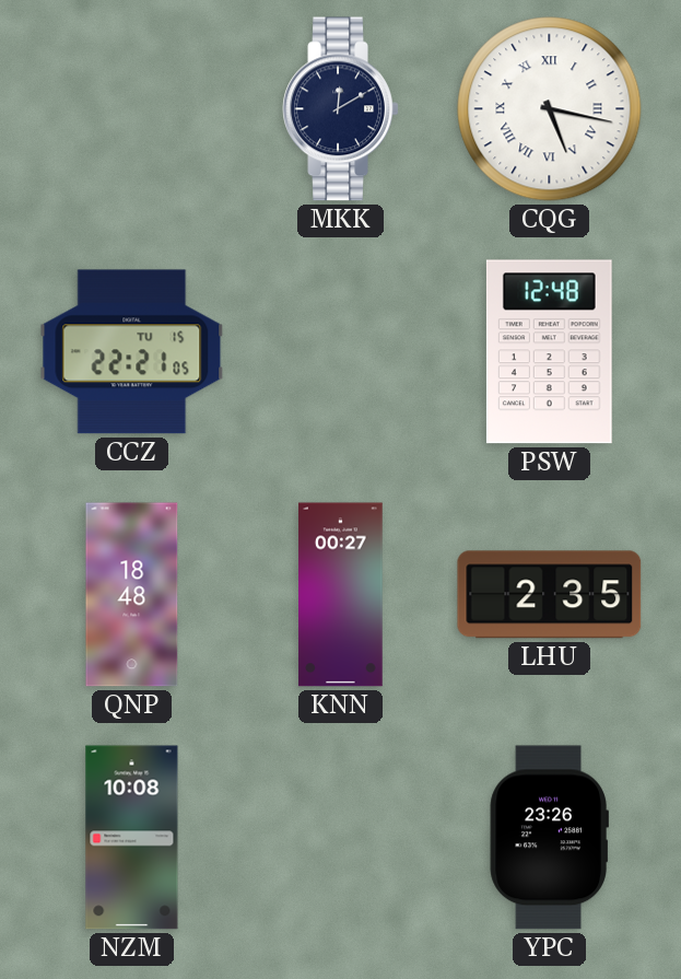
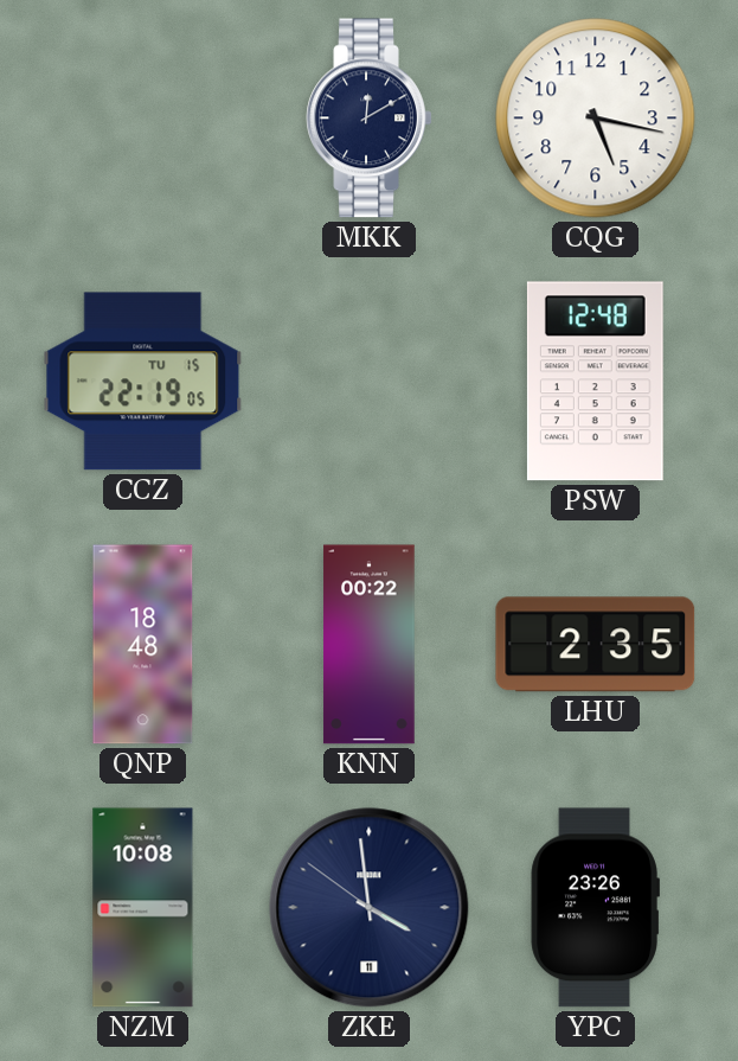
CQG numerals: Roman -> Arabic
CCZ: 22:21 -> 22:19
KNN: 00:27 -> 00:22
ZKE: none -> 3:58
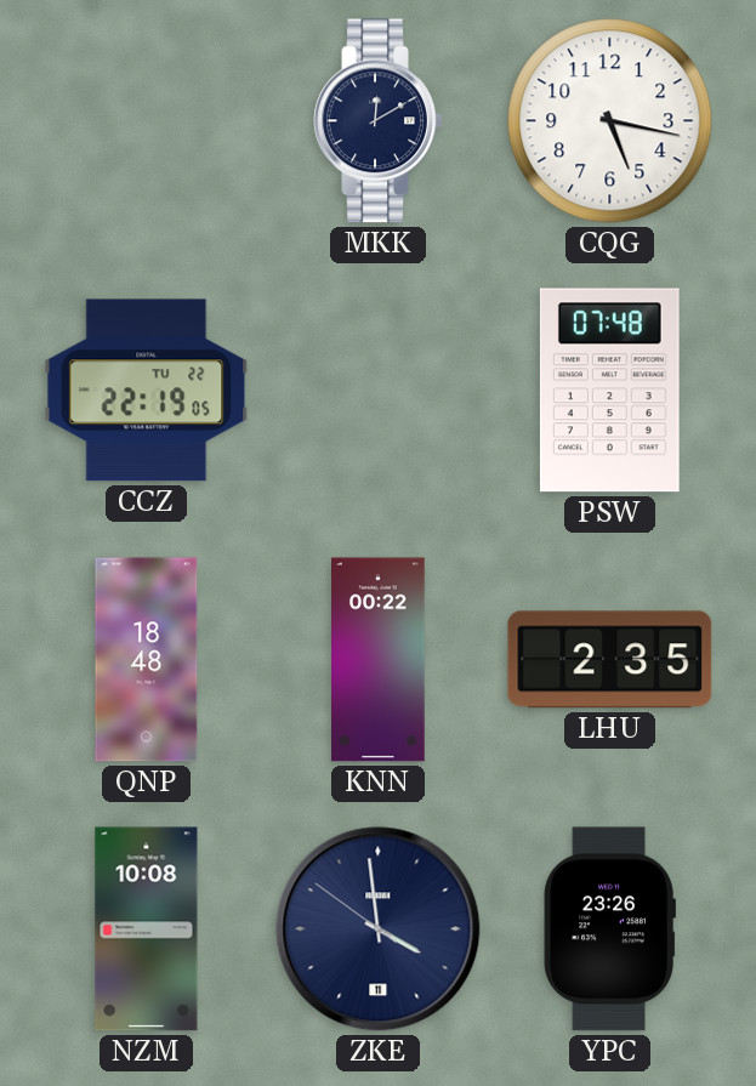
CCZ date: TU 15 -> TU 22
PSW: 12:48 -> 07:48
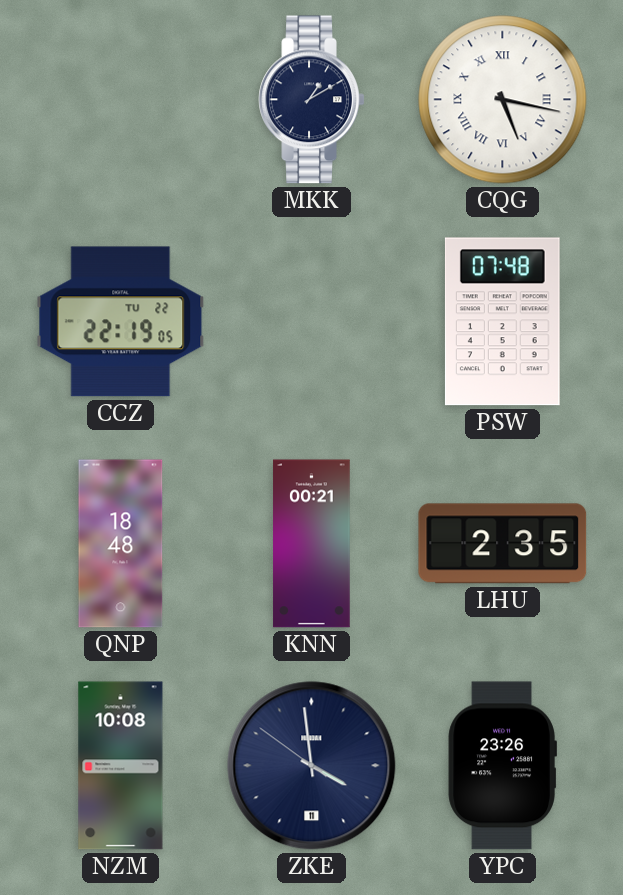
MKK: 12:10 -> 1:10
CQG numerals: Arabic -> Roman
KNN: 00:22 -> 00:21
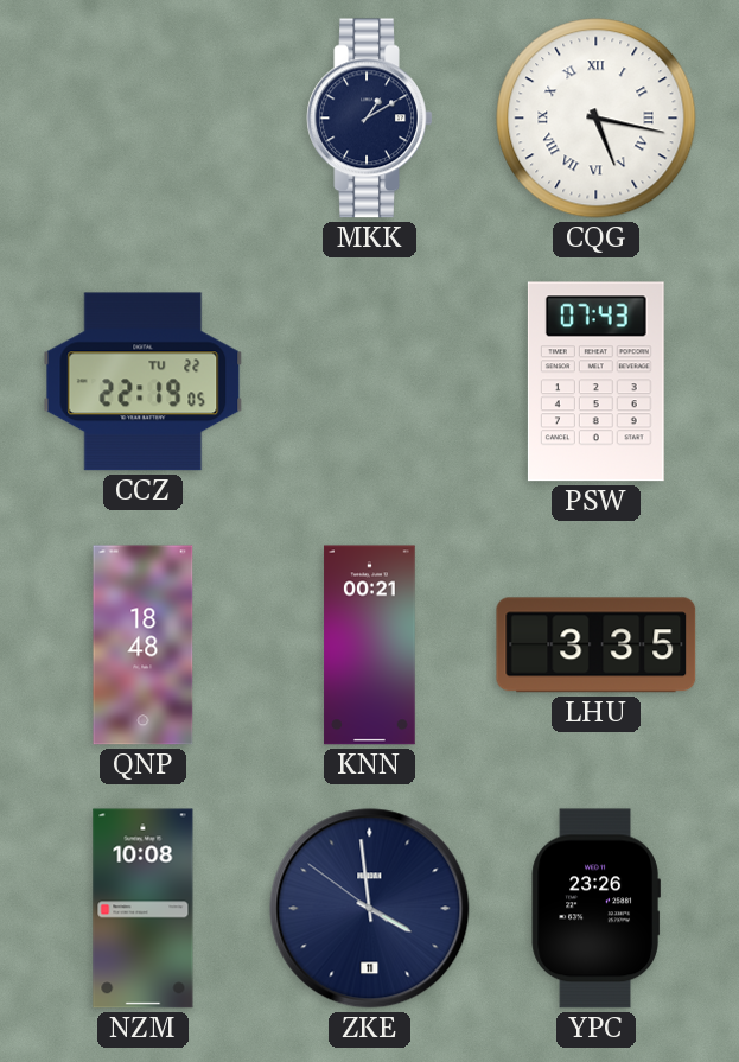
PSW: 07:48 -> 07:43
LHU: 2:35 -> 3:35
